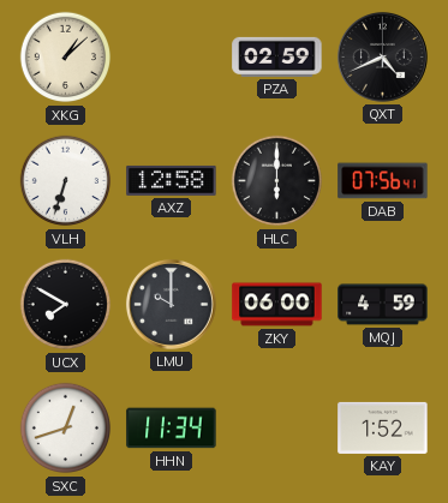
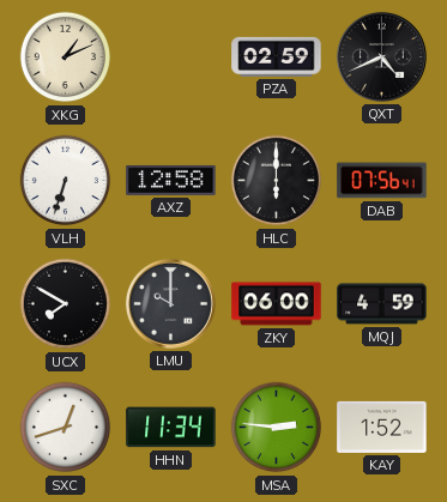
XKG: 1:08 -> 1:11
MSA: none -> 2:46
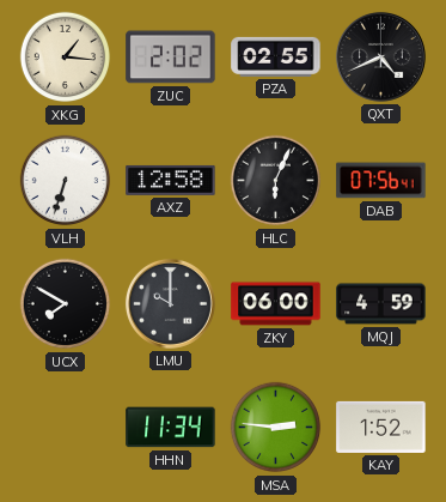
XKG: 1:11 -> 1:16
ZUC: none -> 2:02
PZA: 02:59 -> 02:55
HLC: 6:00 -> 6:04
SXC: 12:42 -> none
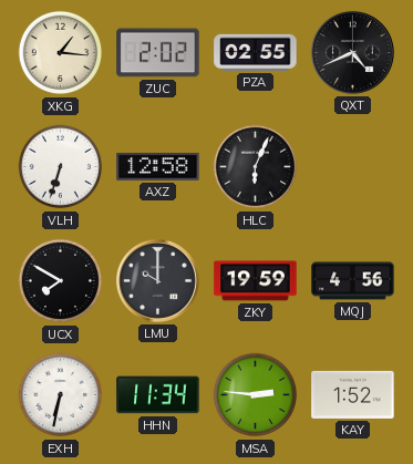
DAB: 07:56 -> none
ZKY: 06:00 -> 19:59
MQJ: 4:59 -> 4:56
EXH: none -> 6:32
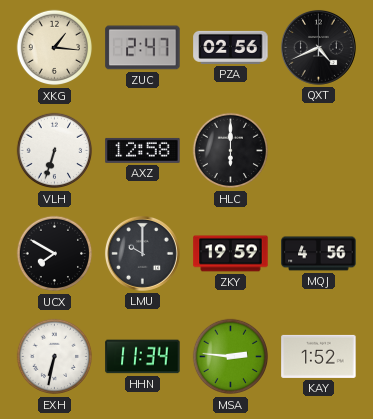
ZUC: 2:02 -> 2:47
PZA: 02:55 -> 02:56
HLC: 6:04 -> 6:00
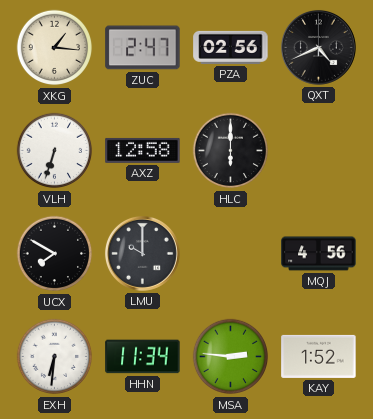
ZKY: 19:59 -> none
EXH: 6:32 -> 6:31
